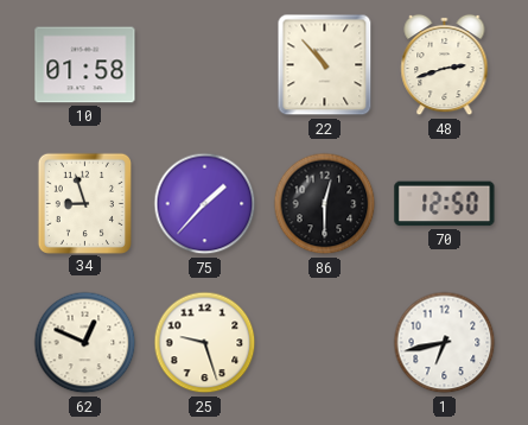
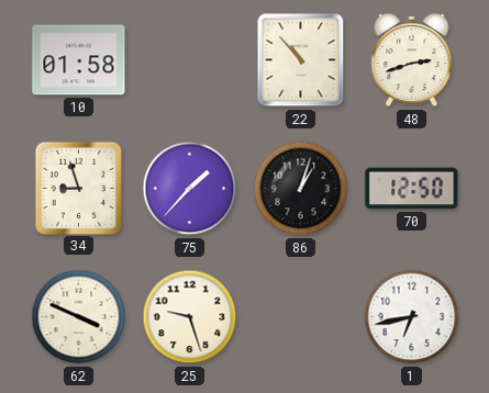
86: 12:30 -> 1:03
62: 12:49 -> 3:49
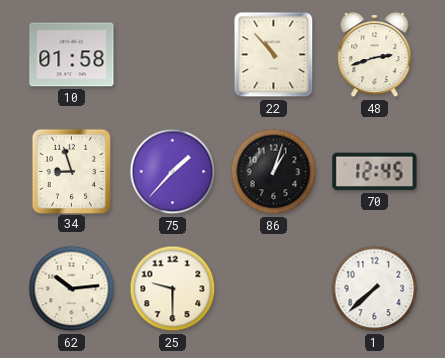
70: 12:50 -> 12:45
62: 3:49 -> 10:14
25: 9:27 -> 9:30
1: 6:43 -> 7:38
